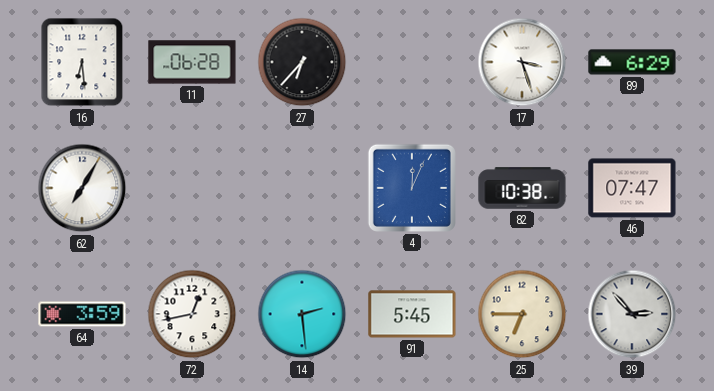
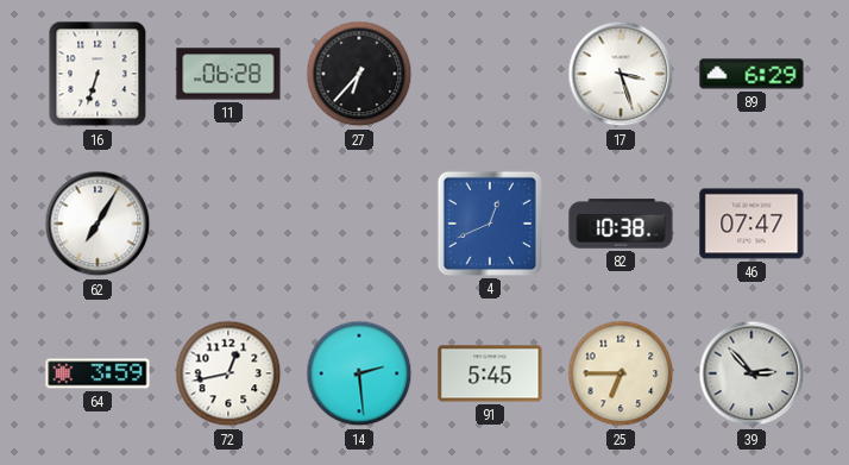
16: 6:29 -> 6:33
4: 12:04 -> 12:41
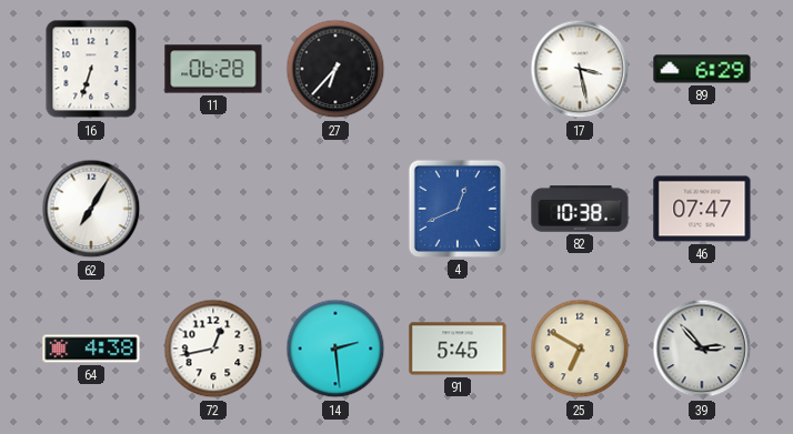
17: 3:27 -> 3:28
64: 3:59 -> 4:38
25: 6:45 -> 6:50
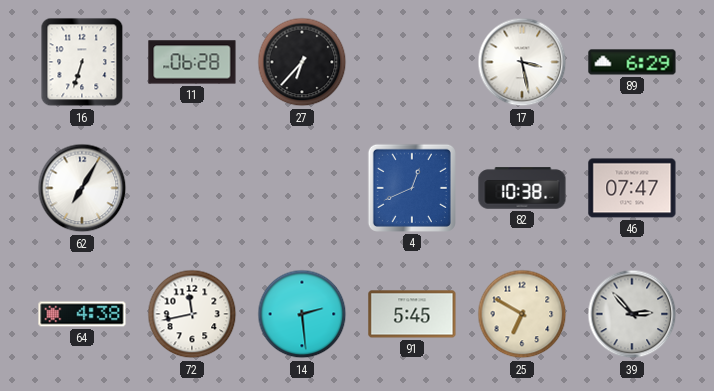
72: 12:43 -> 11:43
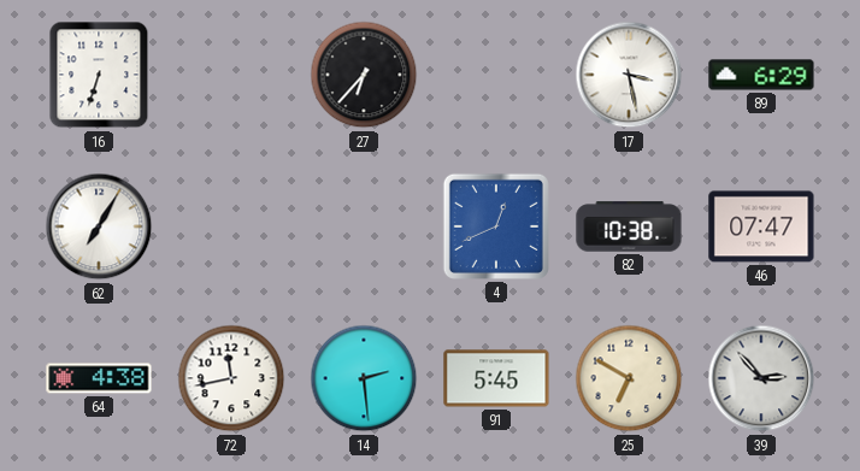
11: 06:28 -> none
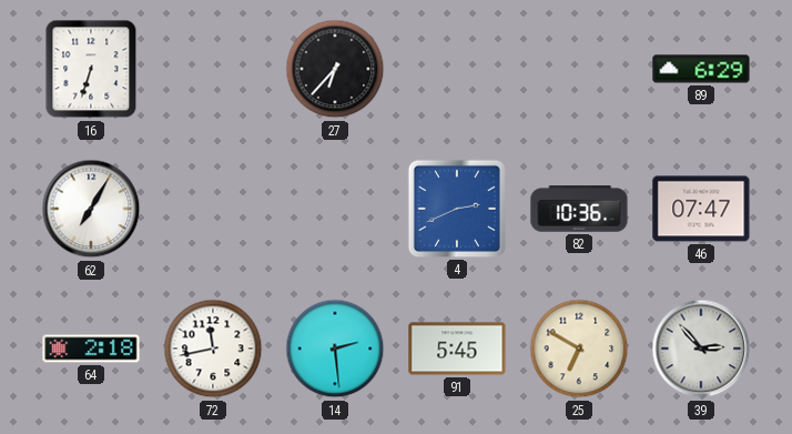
17: 3:28 -> none
4: 12:41 -> 2:41
82: 10:38 -> 10:36
64: 4:38 -> 2:18
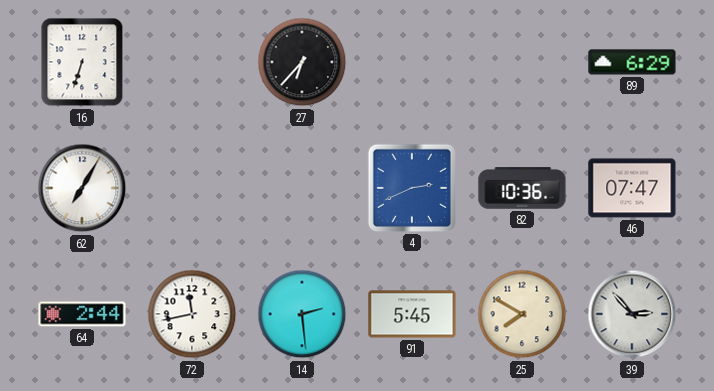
64: 2:18 -> 2:44
25: 6:50 -> 7:50
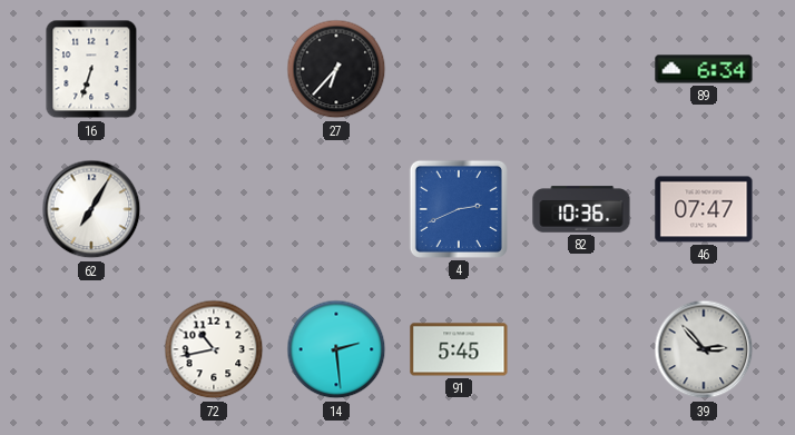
89: 6:29 -> 6:34
64: 2:44 -> none
72: 11:43 -> 10:43
25: 7:50 -> none
